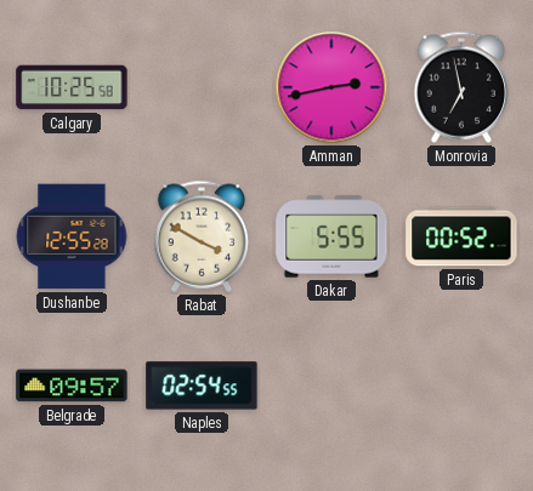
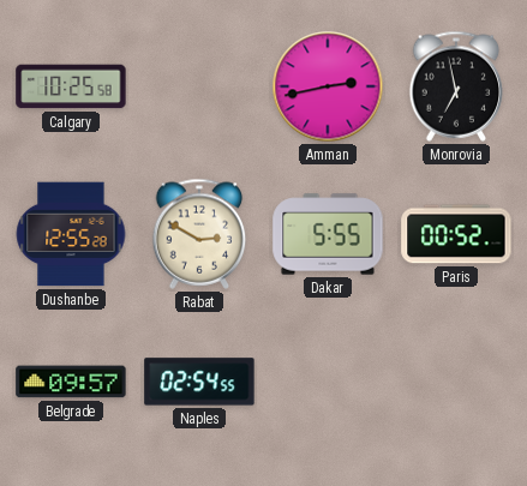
Rabat: 3:50 -> 2:50
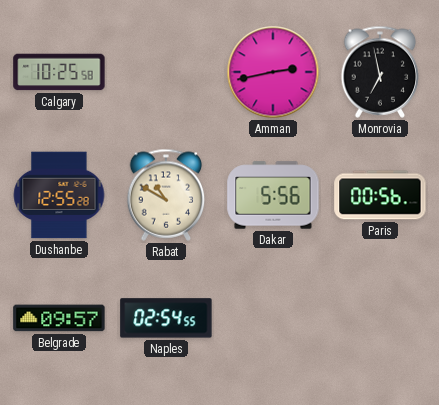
Rabat: 2:50 -> 10:50
Dakar: 5:55 -> 5:56
Paris: 00:52 -> 00:56
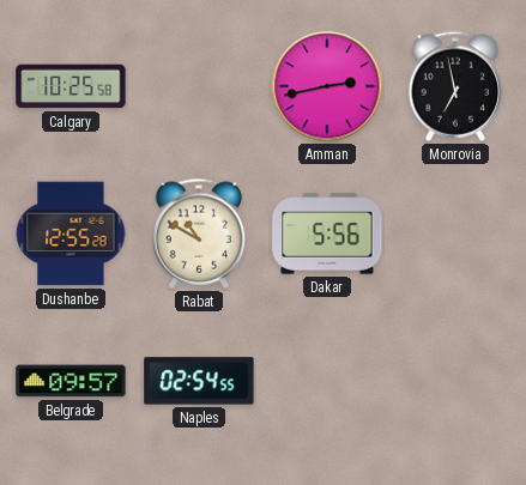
Paris: 00:56 -> none
